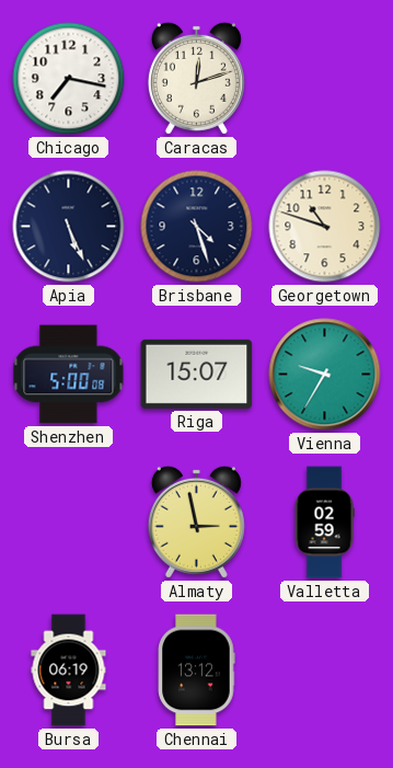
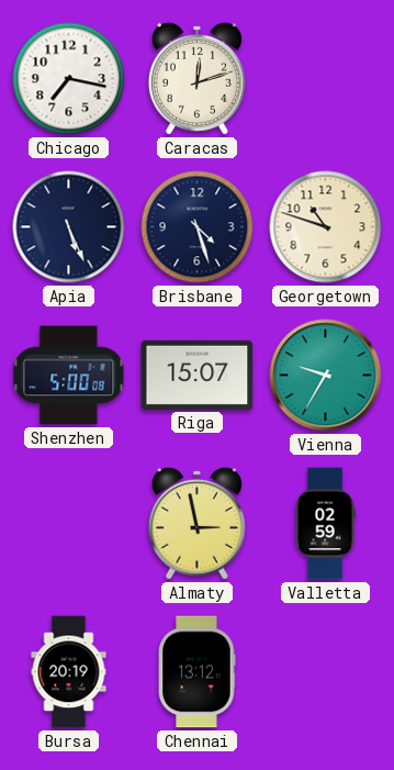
Bursa: 06:19 -> 20:19
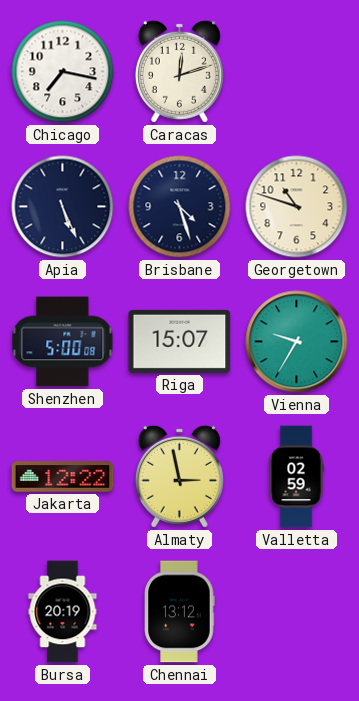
Jakarta: none -> 12:22
